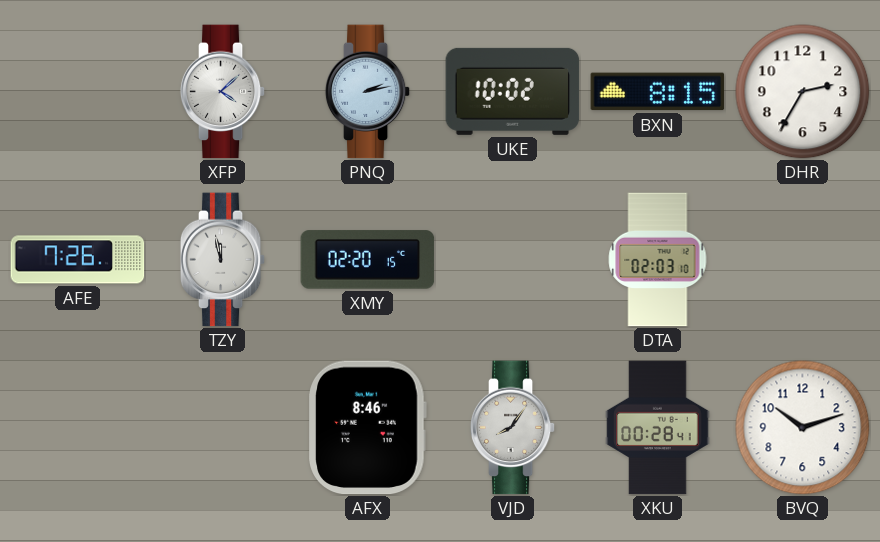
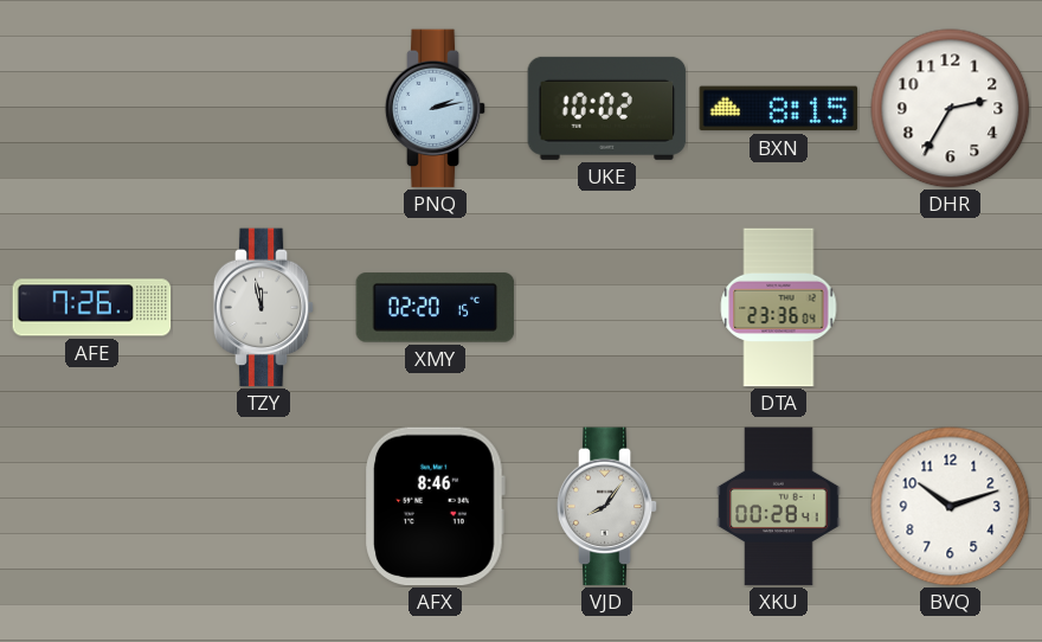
XFP: 4:08 -> none
DTA: 02:03 -> 23:36
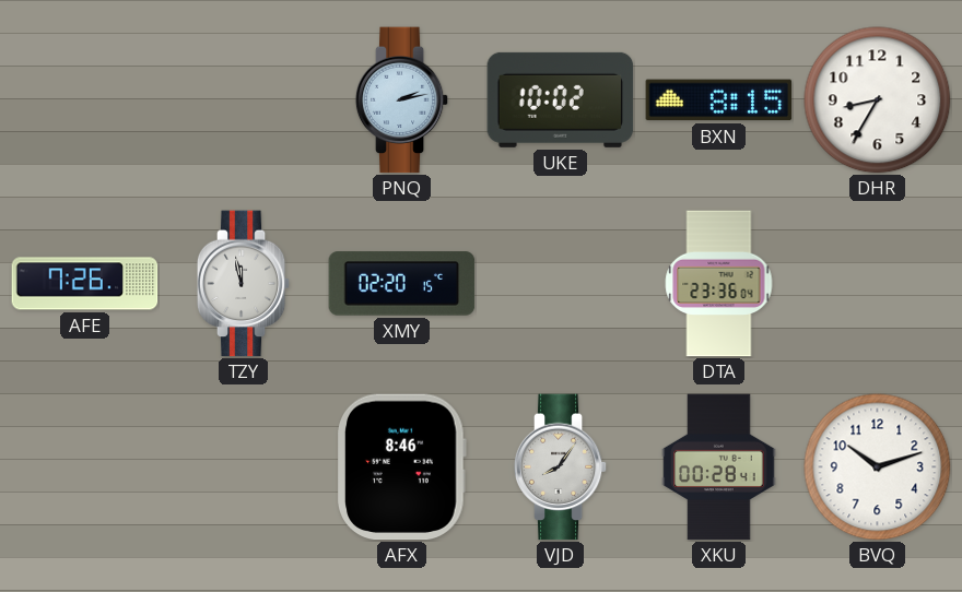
DHR: 2:35 -> 8:35
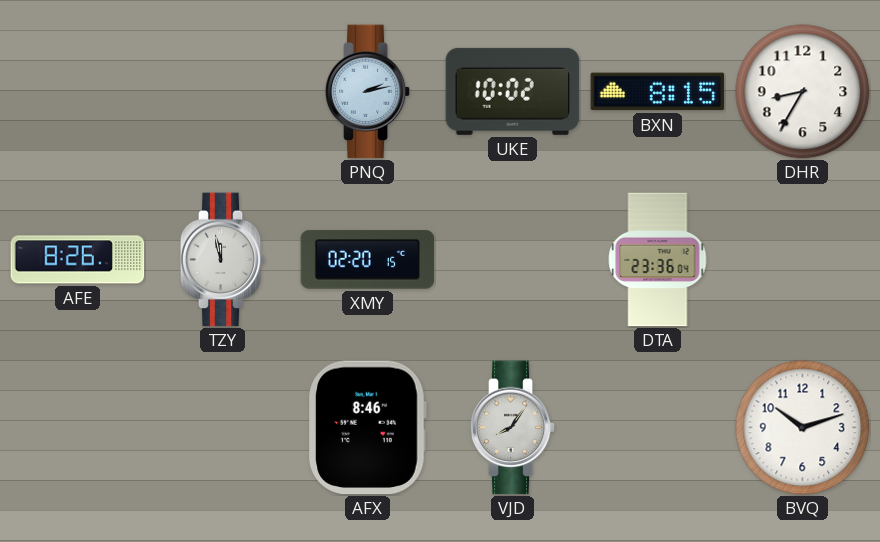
AFE: 7:26 -> 8:26
XKU: 00:28 -> none
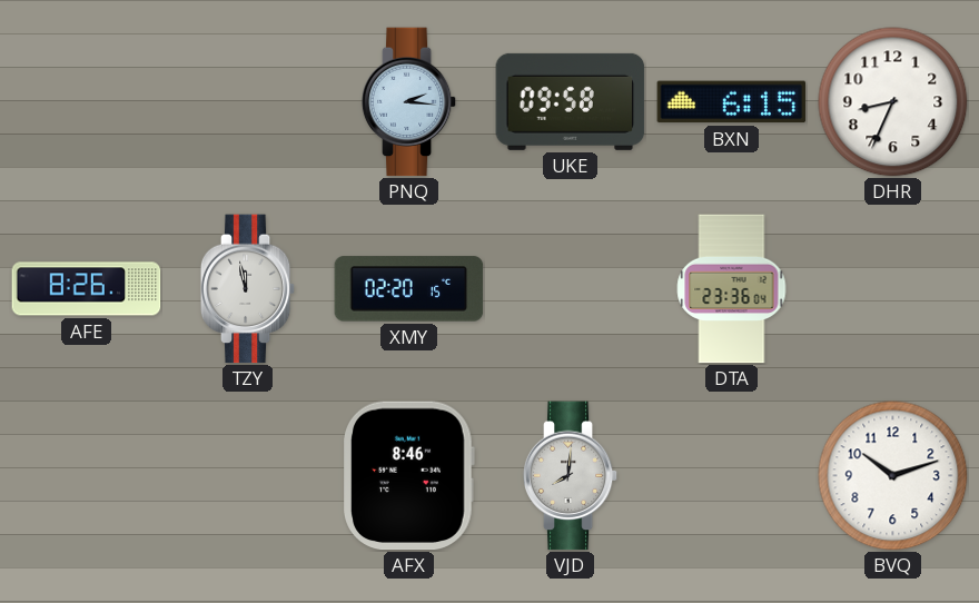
PNQ: 2:13 -> 2:16
UKE: 10:02 -> 09:58
BXN: 8:15 -> 6:15
DHR: 8:35 -> 8:34
VJD: 8:06 -> 8:01
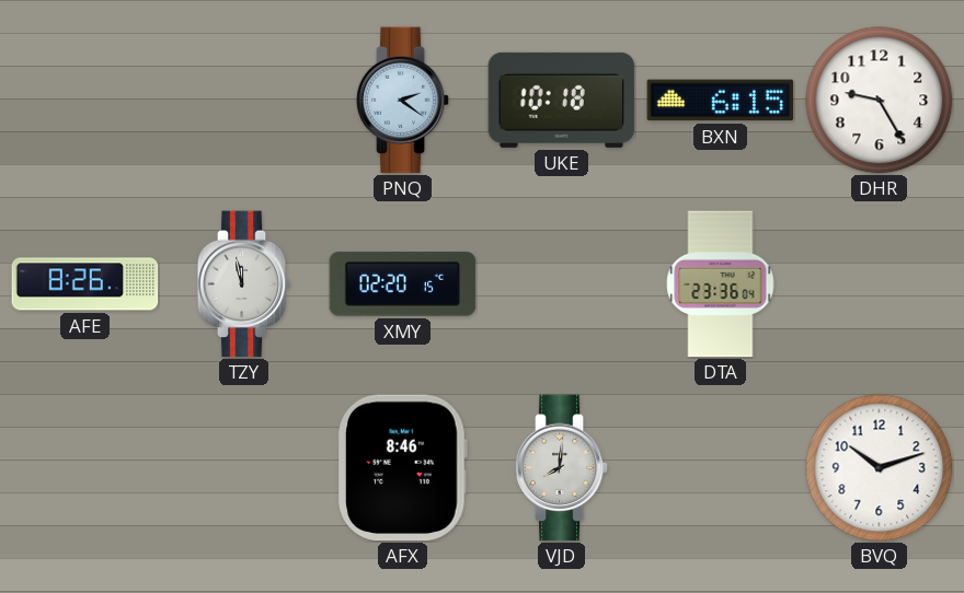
PNQ: 2:16 -> 2:21
UKE: 09:58 -> 10:18
DHR: 8:34 -> 9:25
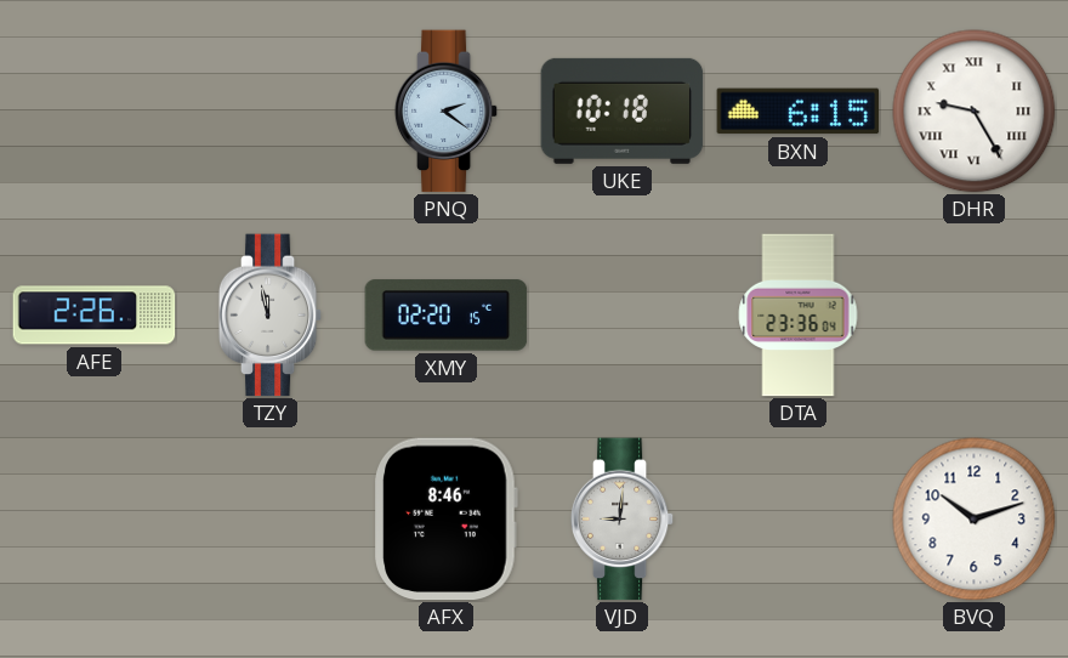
DHR numerals: Arabic -> Roman
AFE: 8:26 -> 2:26
VJD: 8:01 -> 9:01
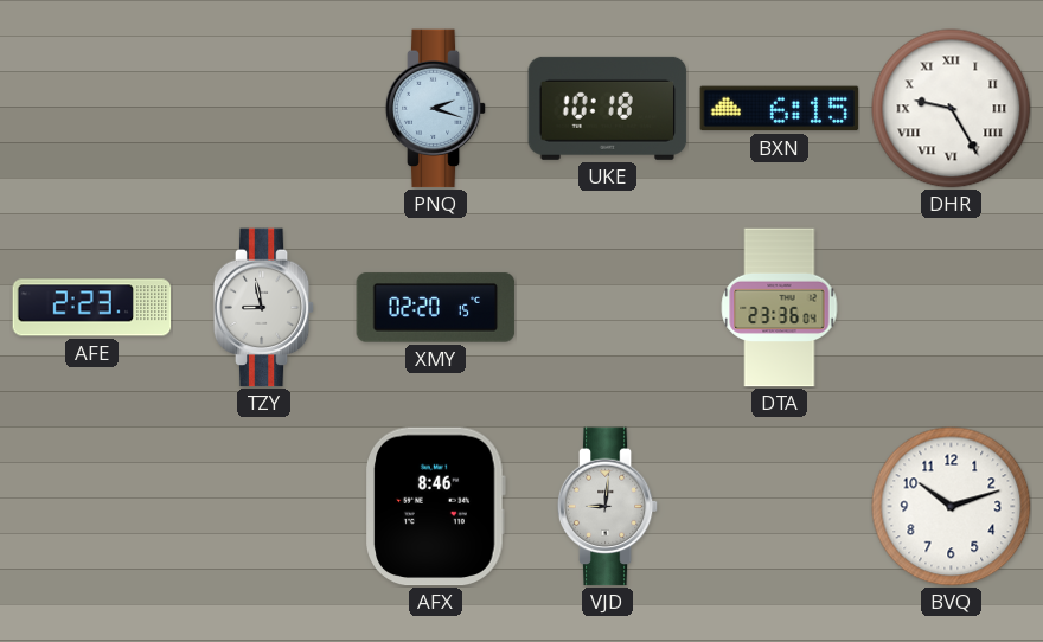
PNQ: 2:21 -> 2:18
AFE: 2:26 -> 2:23
TZY: 11:58 -> 8:58
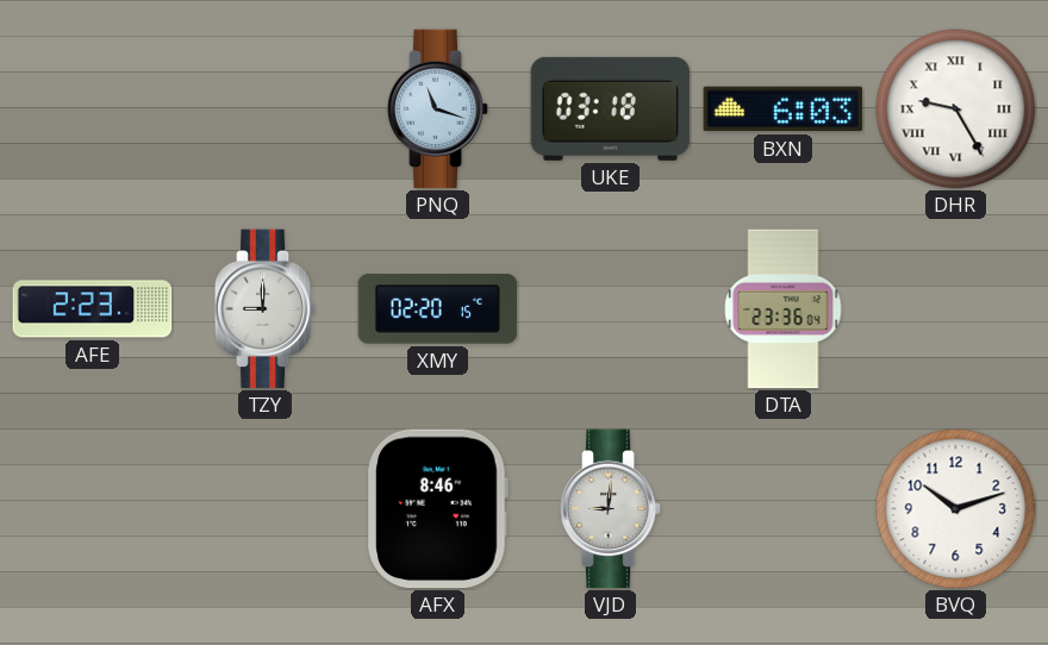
PNQ: 2:18 -> 11:18
UKE: 10:18 -> 03:18
BXN: 6:15 -> 6:03
TZY: 8:58 -> 9:00
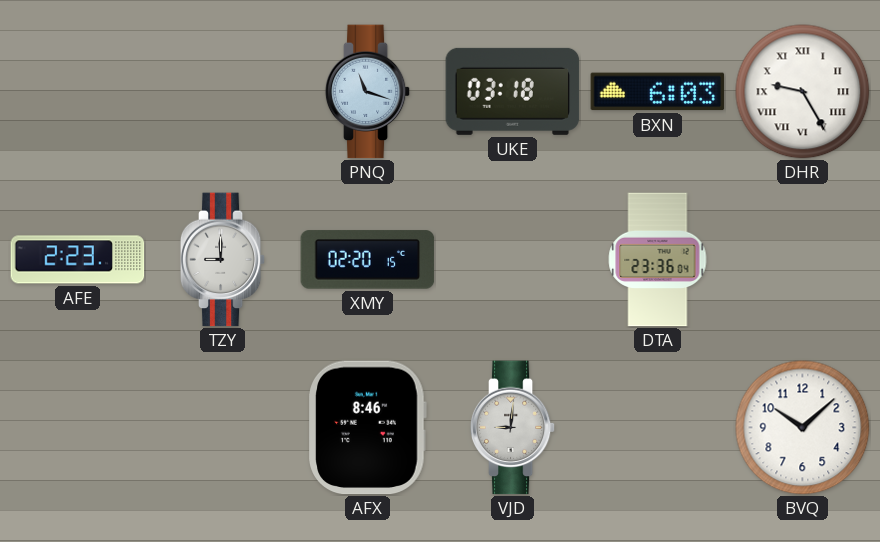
BVQ: 10:12 -> 10:08
